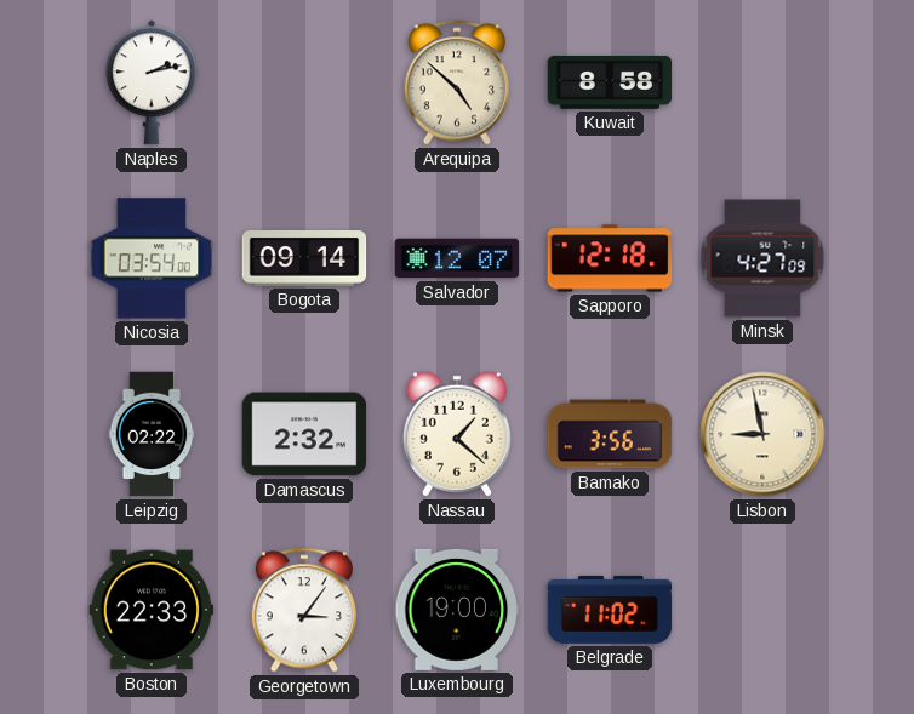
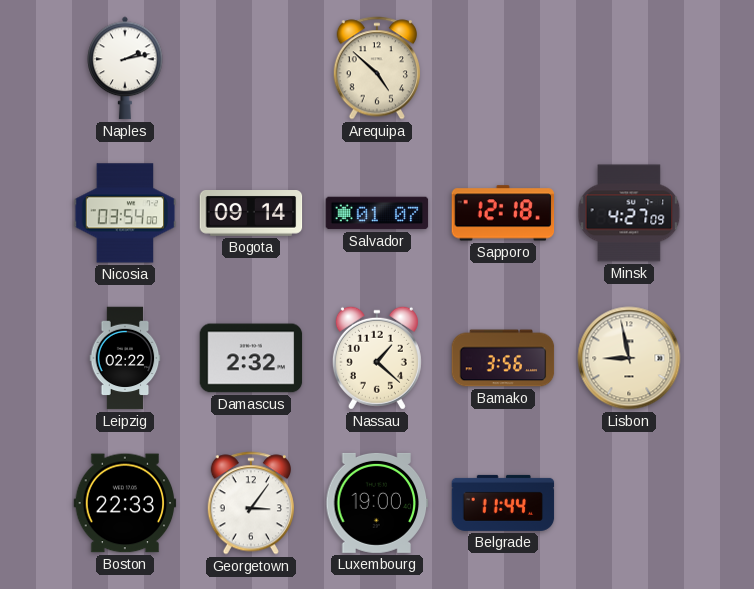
Kuwait: 8:58 -> none
Salvador: 12:07 -> 01:07
Belgrade: 11:02 -> 11:44
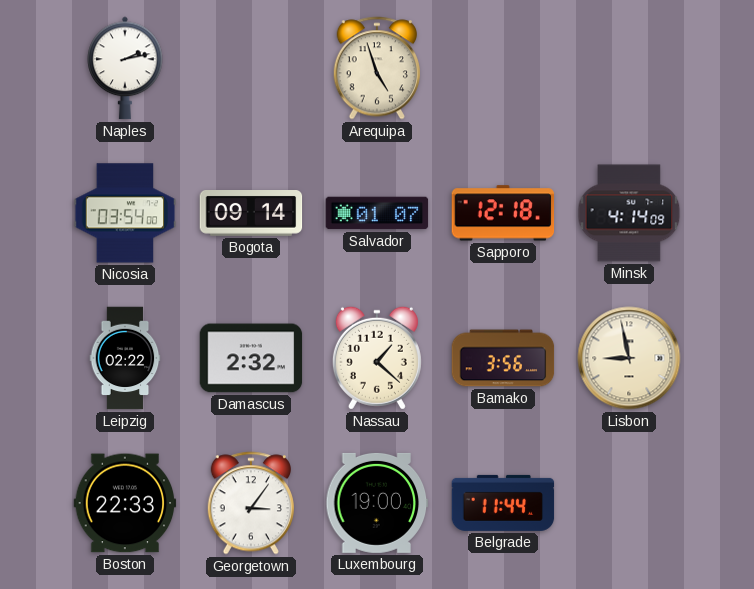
Arequipa: 4:52 -> 4:57
Minsk: 4:27 -> 4:14
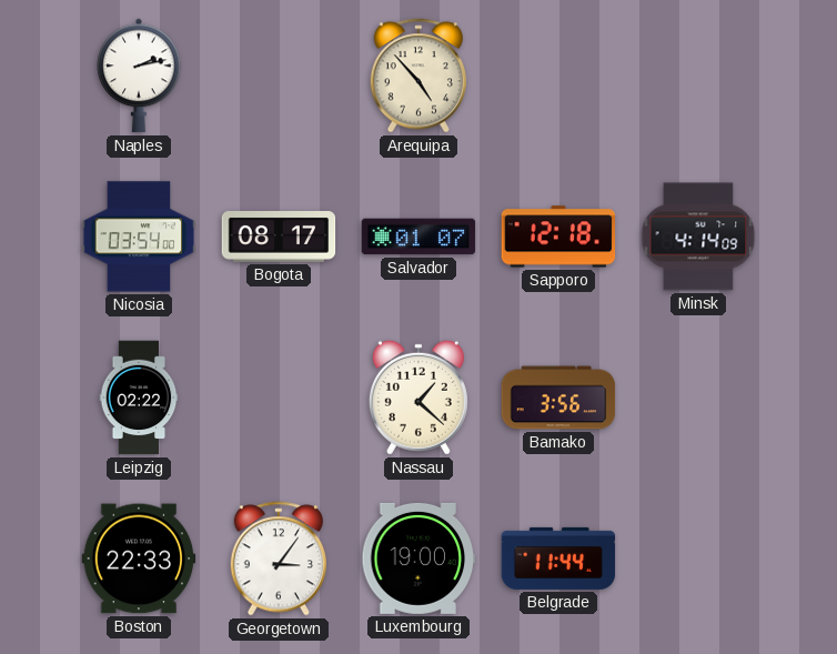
Arequipa: 4:57 -> 4:53
Bogota: 09:14 -> 08:17
Damascus: 2:32 -> none
Lisbon: 8:58 -> none
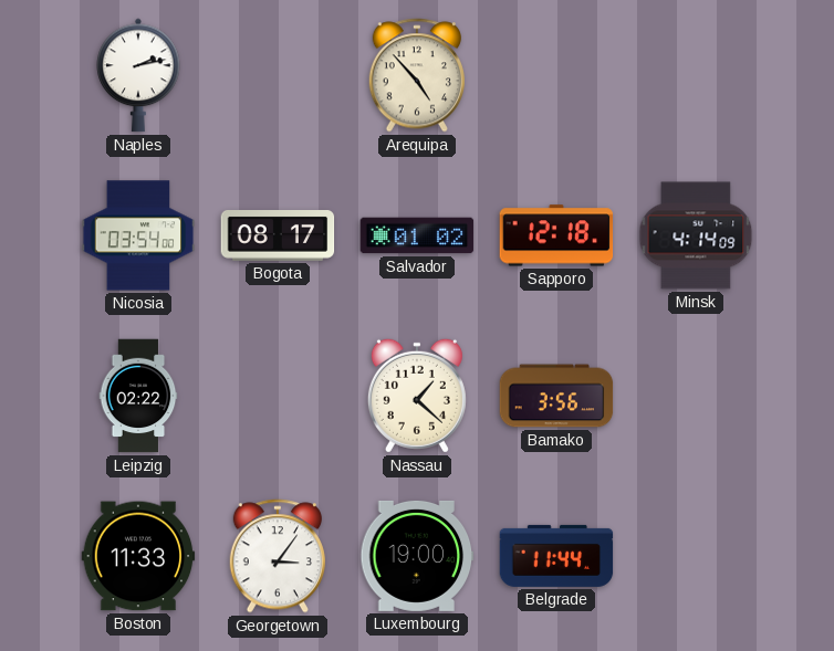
Salvador: 01:07 -> 01:02
Boston: 22:33 -> 11:33
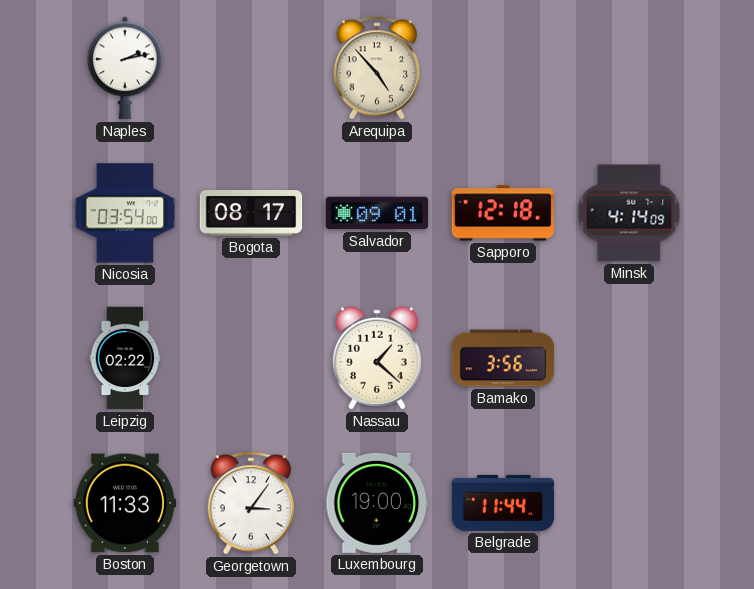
Salvador: 01:02 -> 09:01
